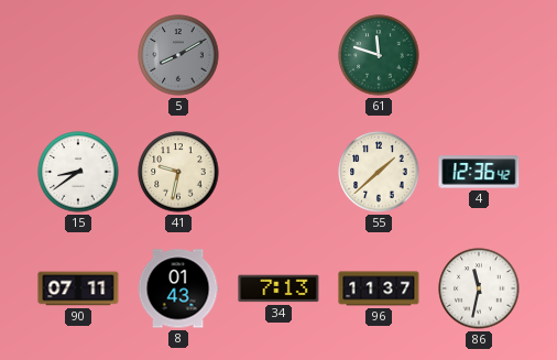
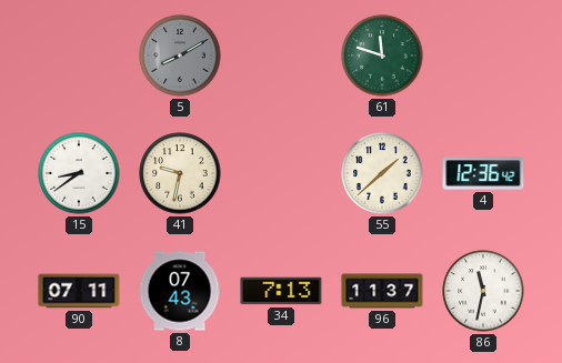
8: 01:43 -> 07:43
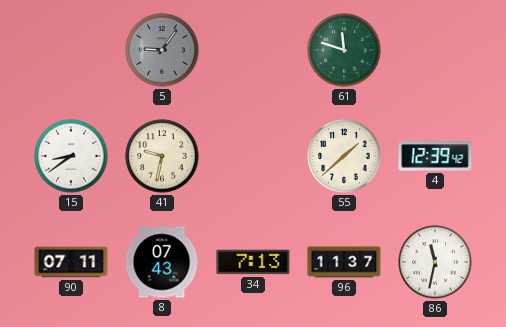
5: 8:10 -> 9:06
4: 12:36 -> 12:39
